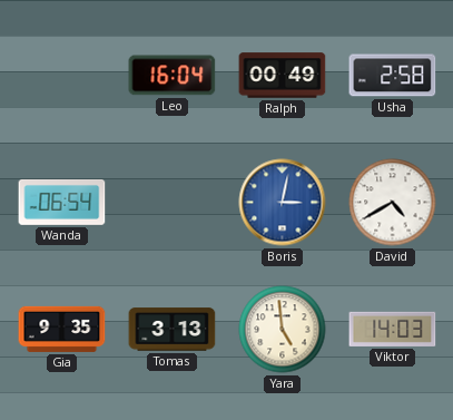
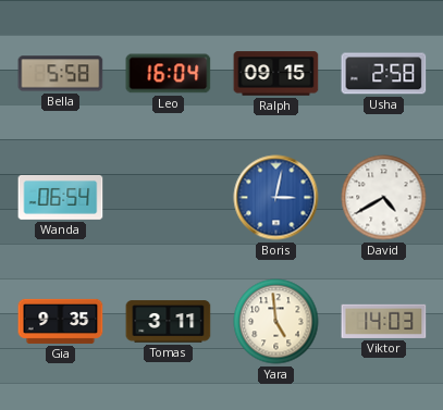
Bella: none -> 5:58
Ralph: 00:49 -> 09:15
Tomas: 3:13 -> 3:11
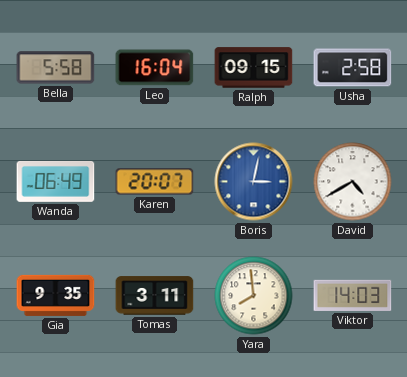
Wanda: 06:54 -> 06:49
Karen: none -> 20:07
Yara: 4:59 -> 7:59
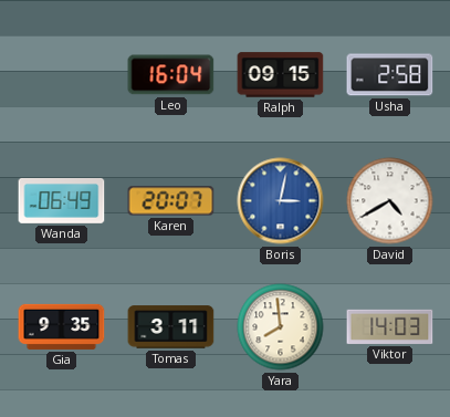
Bella: 5:58 -> none
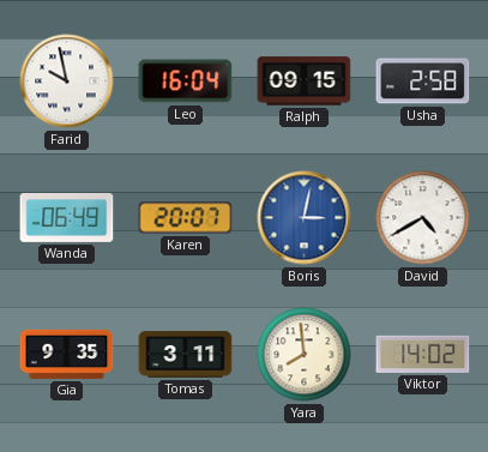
Farid: none -> 9:58
Viktor: 14:03 -> 14:02
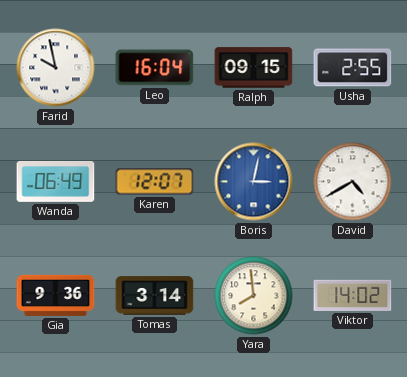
Usha: 2:58 -> 2:55
Karen: 20:07 -> 12:07
Gia: 9:35 -> 9:36
Tomas: 3:11 -> 3:14
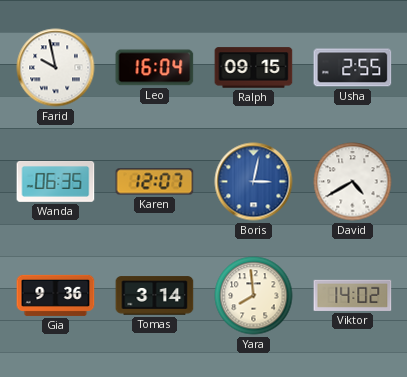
Wanda: 06:49 -> 06:35
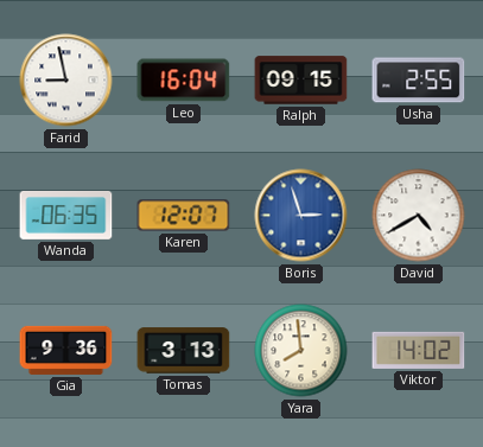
Farid: 9:58 -> 8:58
Boris: 3:02 -> 2:57
Tomas: 3:14 -> 3:13
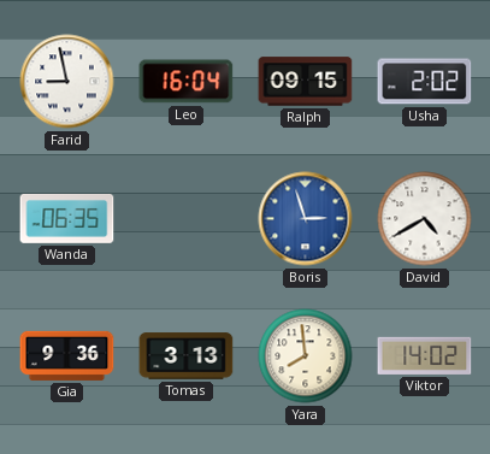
Usha: 2:55 -> 2:02
Karen: 12:07 -> none
